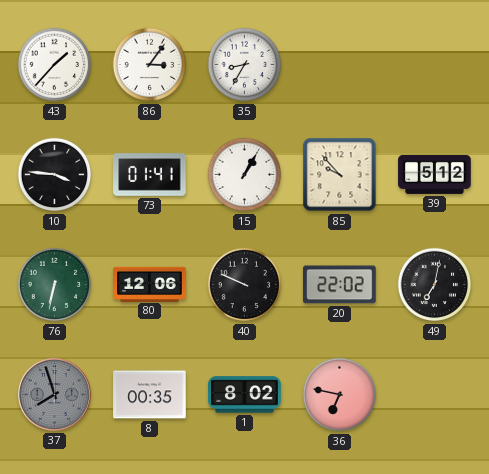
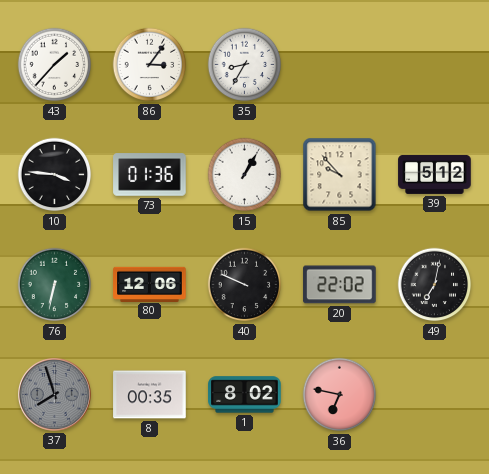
73: 01:41 -> 01:36
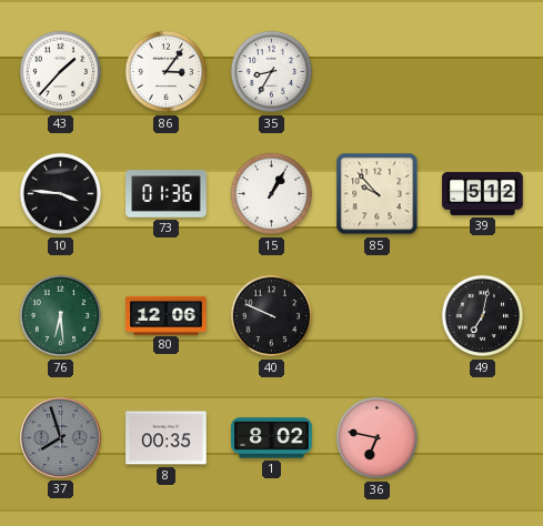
76: 6:32 -> 6:29
20: 22:02 -> none
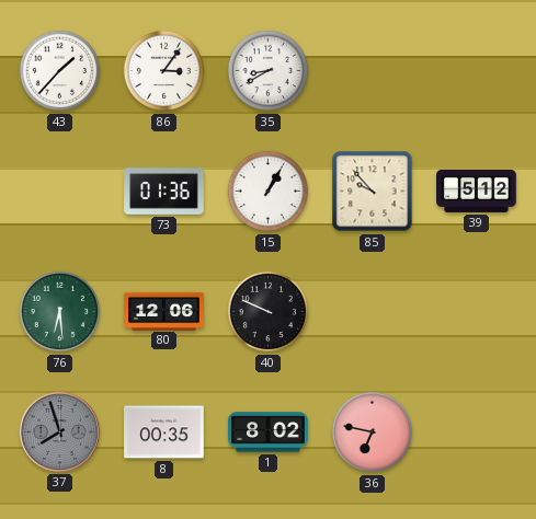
35: 8:35 -> 8:40
10: 3:46 -> none
49: 7:02 -> none
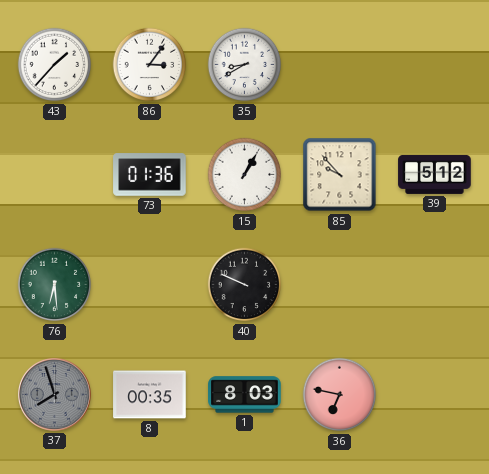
80: 12:06 -> none
1: 8:02 -> 8:03
